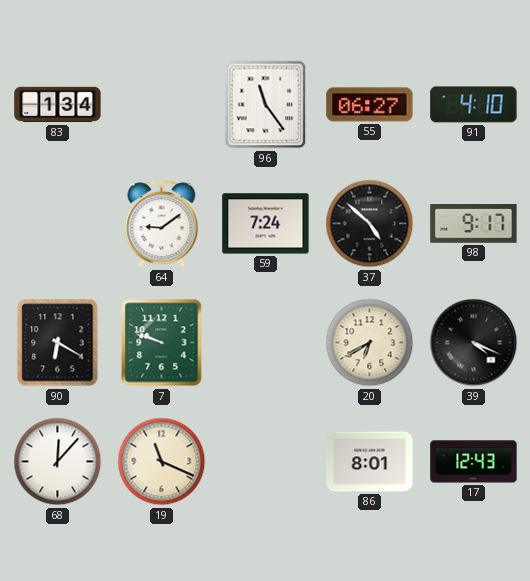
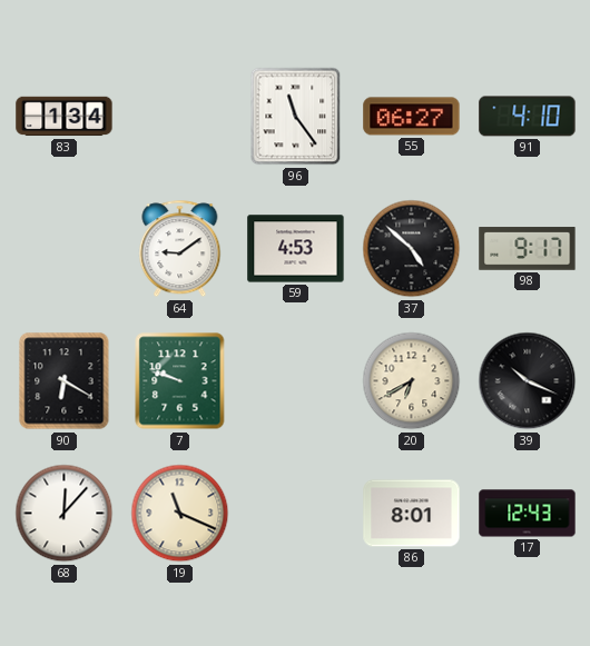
59: 7:24 -> 4:53
39: 4:19 -> 10:19
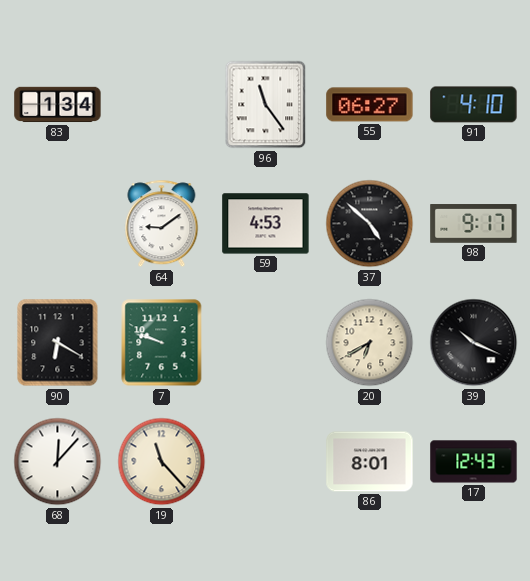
19: 11:19 -> 11:23
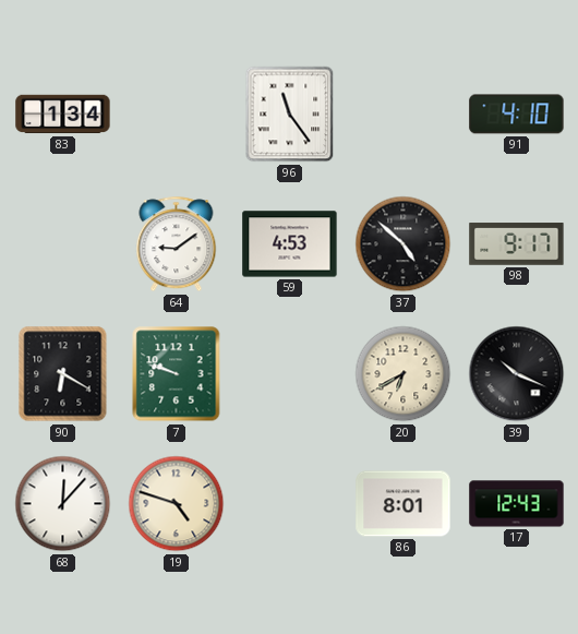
55: 06:27 -> none
19: 11:23 -> 4:48
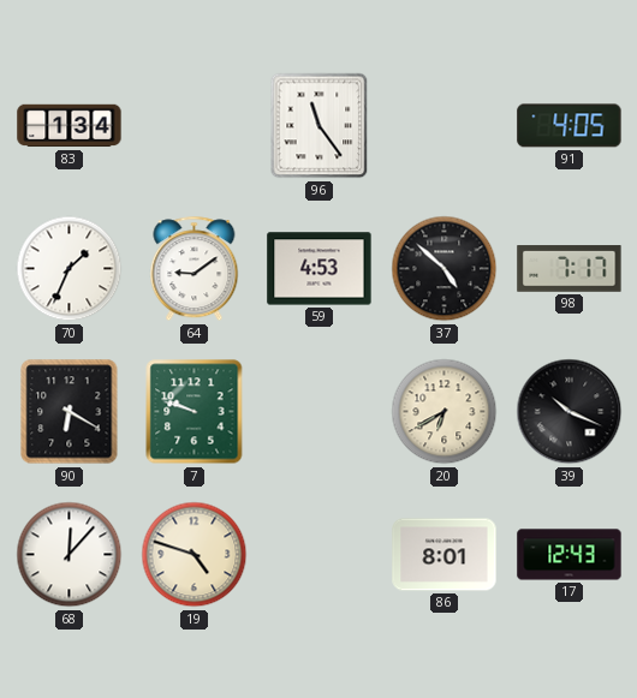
91: 4:10 -> 4:05
70: none -> 1:34
98: 9:17 -> 7:17
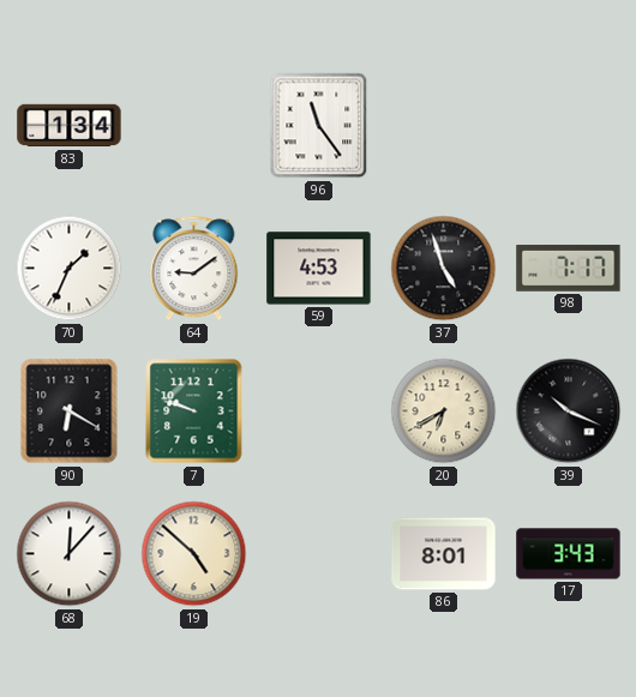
91: 4:05 -> none
37: 4:52 -> 4:57
19: 4:48 -> 4:52
17: 12:43 -> 3:43
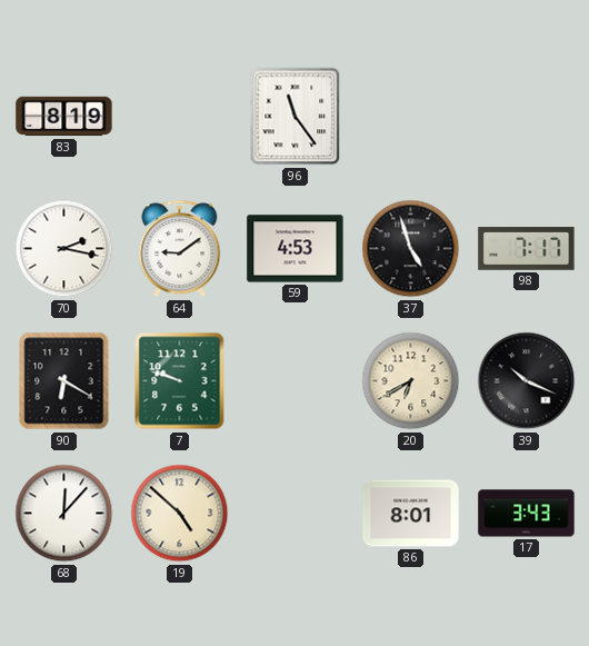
83: 1:34 -> 8:19
70: 1:34 -> 2:17
